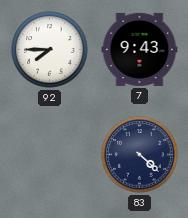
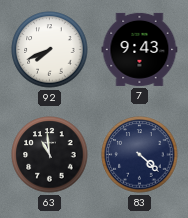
92: 7:45 -> 7:41
63: none -> 10:59
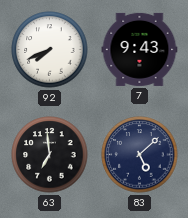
63: 10:59 -> 6:59
83: 4:22 -> 5:08
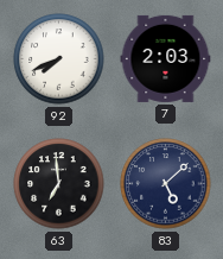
7: 9:43 -> 2:03
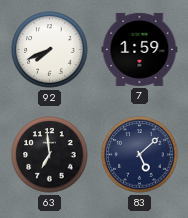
7: 2:03 -> 1:59
